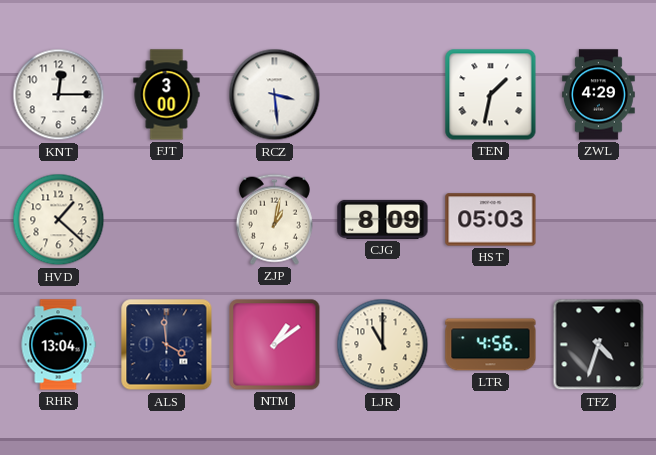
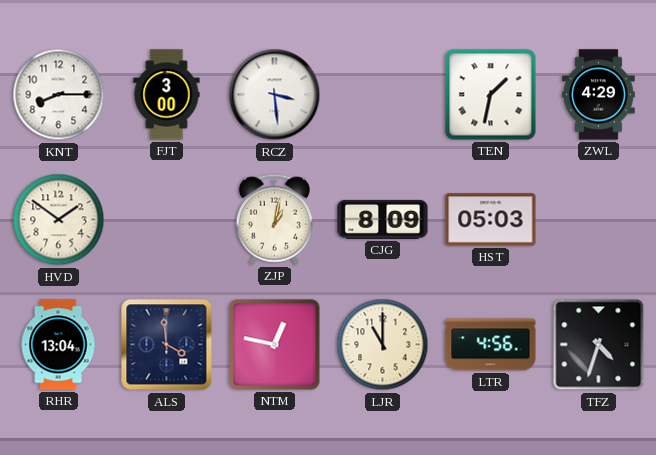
KNT: 12:15 -> 8:15
HVD: 1:22 -> 1:51
NTM: 1:09 -> 12:47
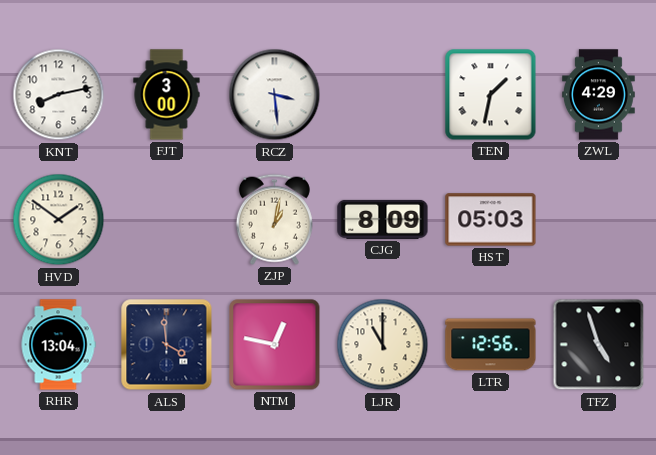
KNT: 8:15 -> 8:13
LTR: 4:56 -> 12:56
TFZ: 4:33 -> 4:57
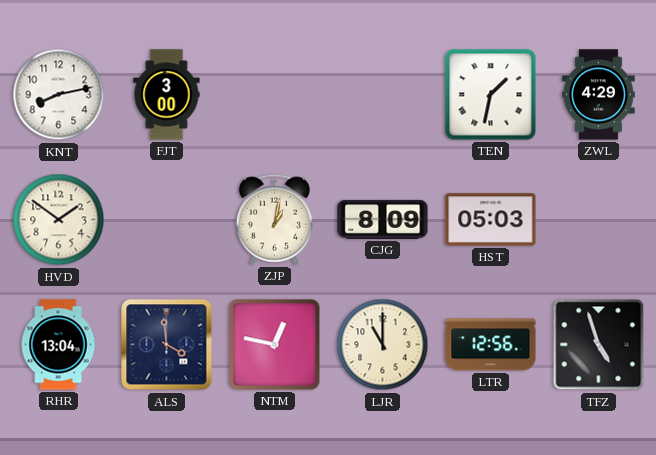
RCZ: 3:29 -> none
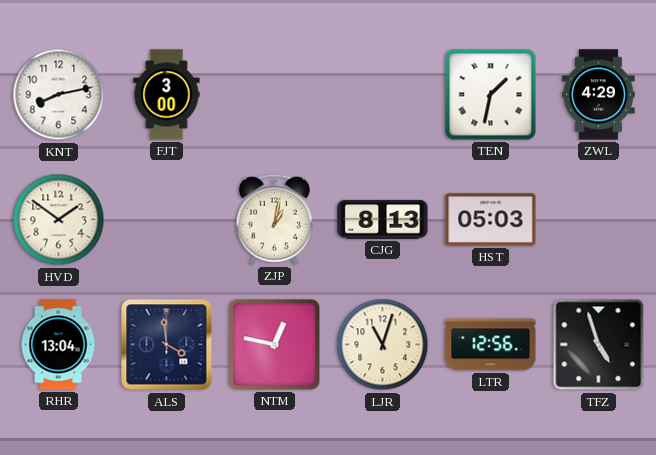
CJG: 8:09 -> 8:13
LJR: 11:00 -> 11:03
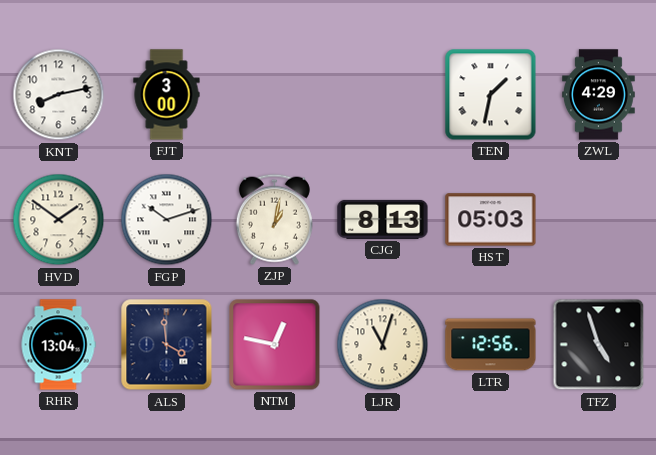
FGP: none -> 10:12
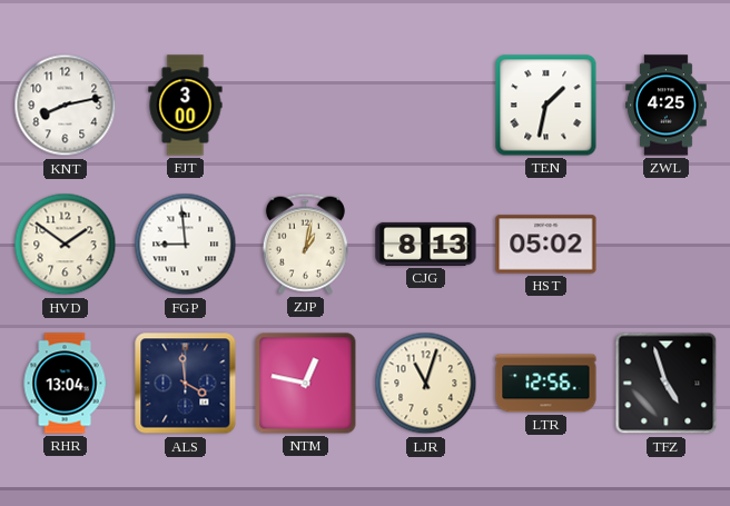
ZWL: 4:29 -> 4:25
FGP: 10:12 -> 8:59
HST: 05:03 -> 05:02
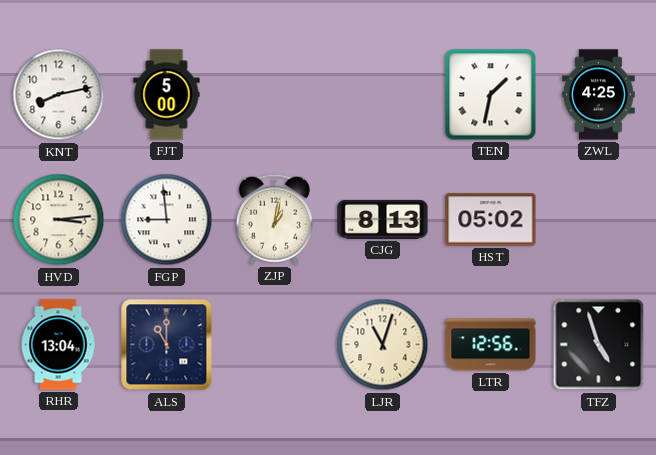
FJT: 3:00 -> 5:00
HVD: 1:51 -> 3:14
ALS: 3:59 -> 11:00
NTM: 12:47 -> none
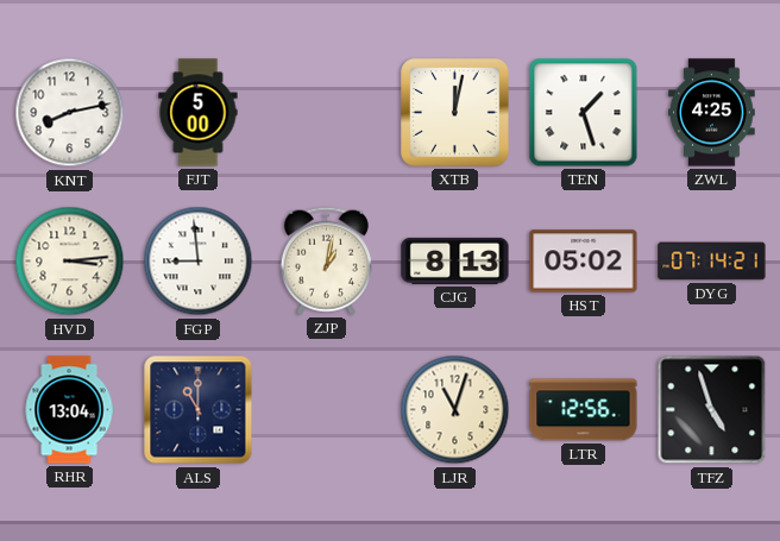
XTB: none -> 12:02
TEN: 1:32 -> 1:27
DYG: none -> 07:14
